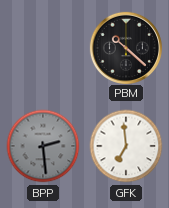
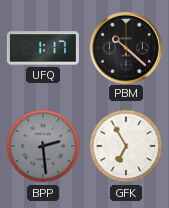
UFQ: none -> 1:17
GFK: 6:59 -> 6:55
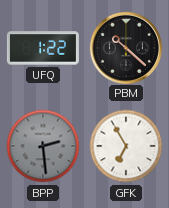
UFQ: 1:17 -> 1:22
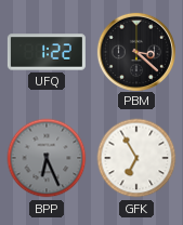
PBM: 10:22 -> 3:22
BPP: 2:29 -> 6:26
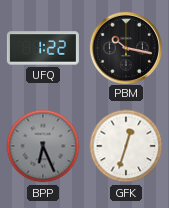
PBM: 3:22 -> 10:17
GFK: 6:55 -> 12:33
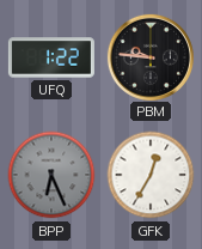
PBM: 10:17 -> 9:46
GFK: 12:33 -> 12:35
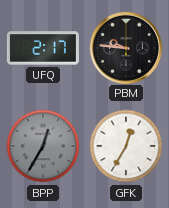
UFQ: 1:22 -> 2:17
BPP: 6:26 -> 12:35
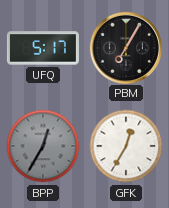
UFQ: 2:17 -> 5:17
PBM: 9:46 -> 7:05
